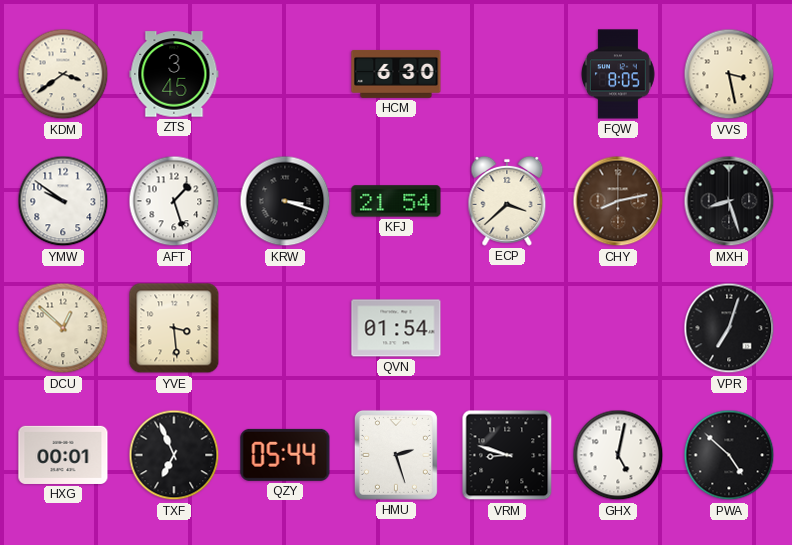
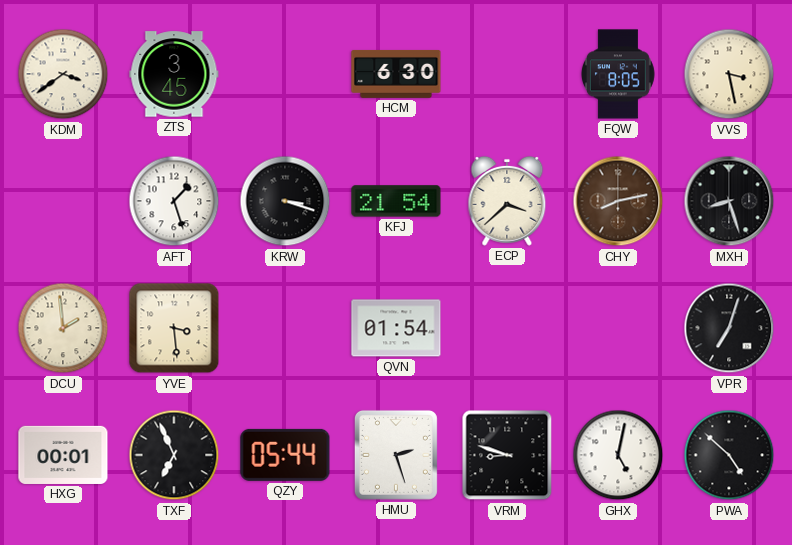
YMW: 9:51 -> none
DCU: 12:52 -> 1:59
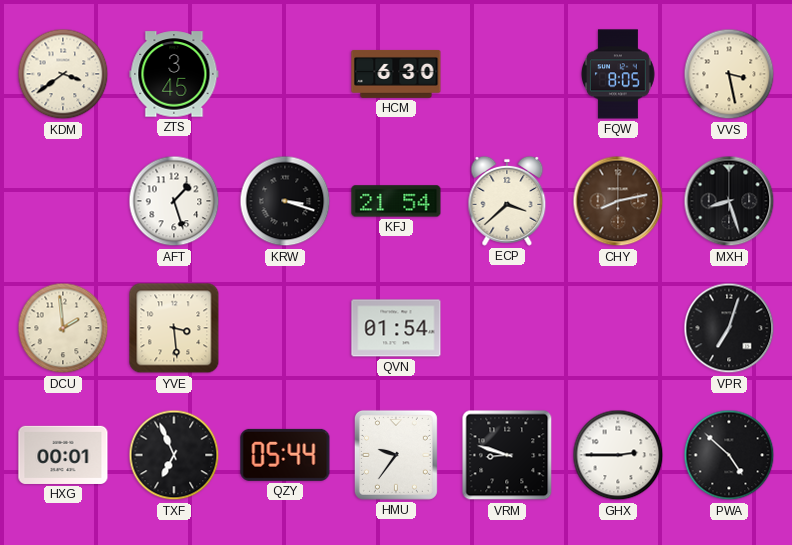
HMU: 2:27 -> 9:36
GHX: 5:02 -> 2:45
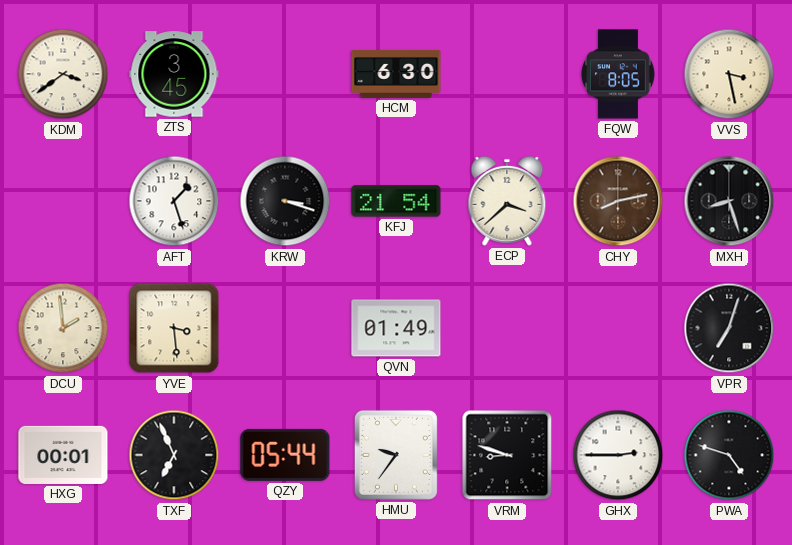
QVN: 01:54 -> 01:49
PWA: 4:52 -> 4:48
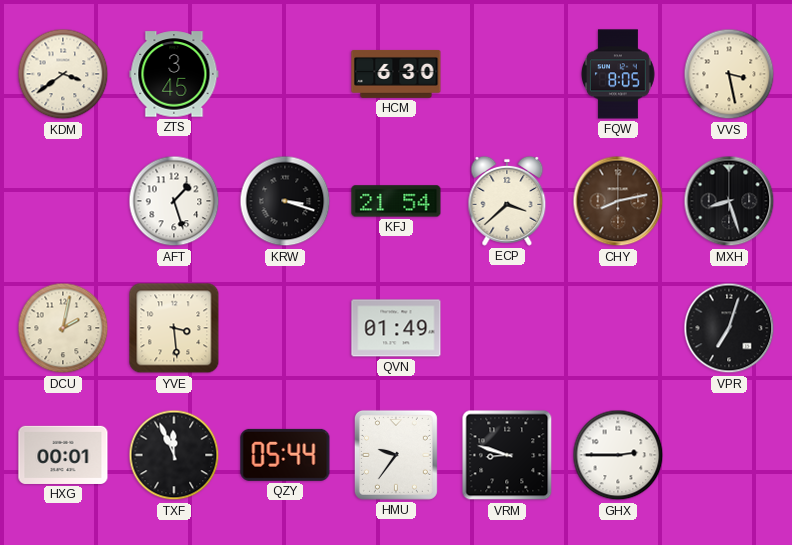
DCU: 1:59 -> 2:02
TXF: 6:56 -> 11:56
PWA: 4:48 -> none
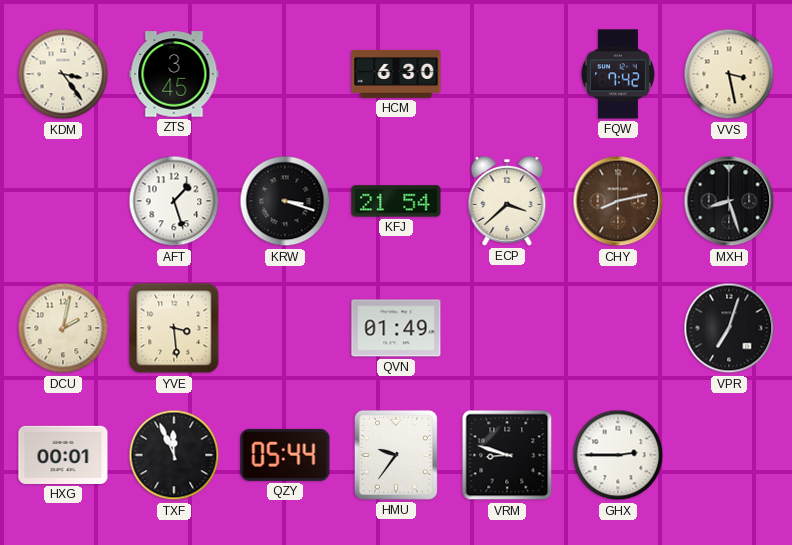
KDM: 3:39 -> 3:24
FQW: 8:05 -> 7:42
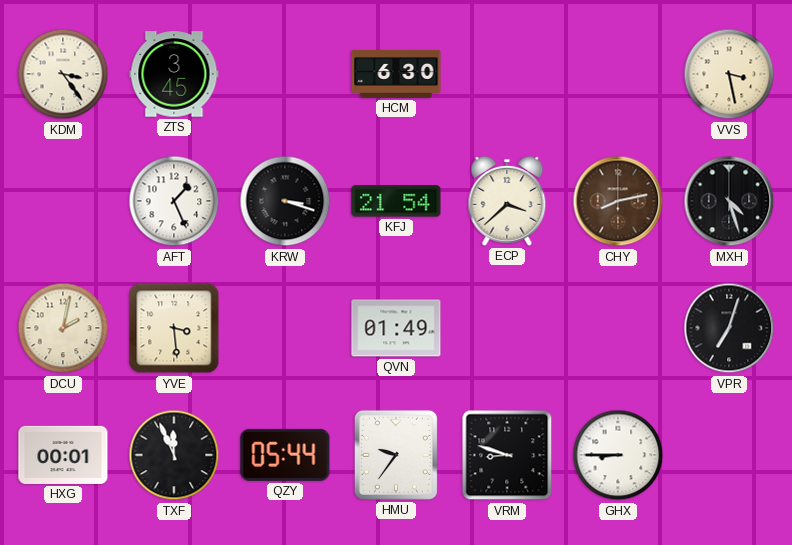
FQW: 7:42 -> none
AFT: 1:27 -> 1:26
MXH: 8:27 -> 4:27
GHX: 2:45 -> 8:45
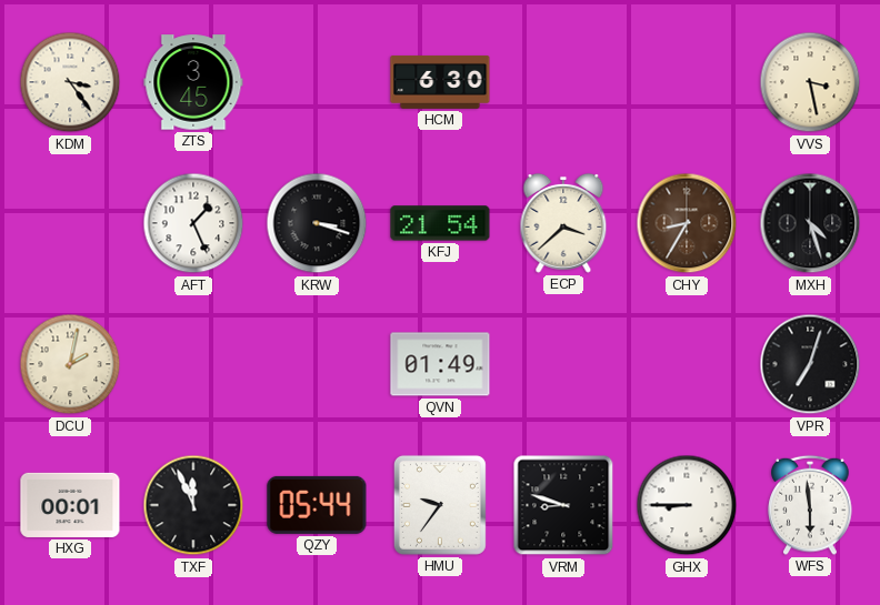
CHY: 8:13 -> 8:35
YVE: 3:29 -> none
WFS: none -> 5:59
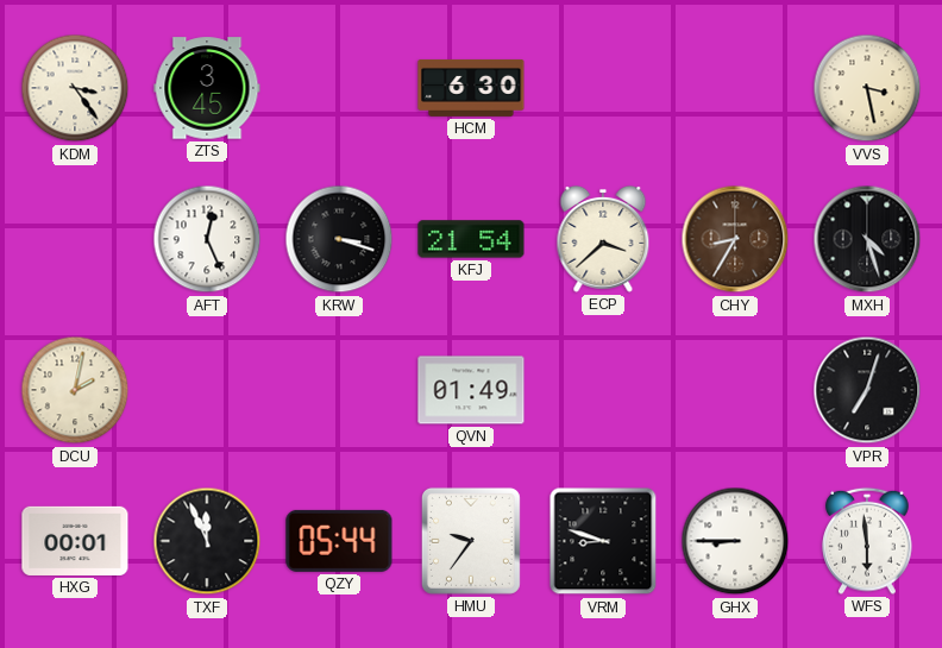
AFT: 1:26 -> 12:26
